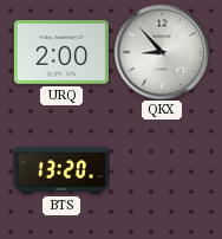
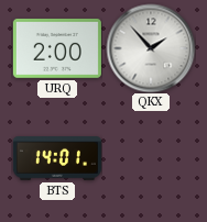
QKX: 8:53 -> 1:53
BTS: 13:20 -> 14:01
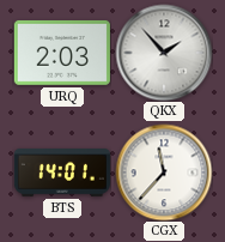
URQ: 2:00 -> 2:03
CGX: none -> 11:37
